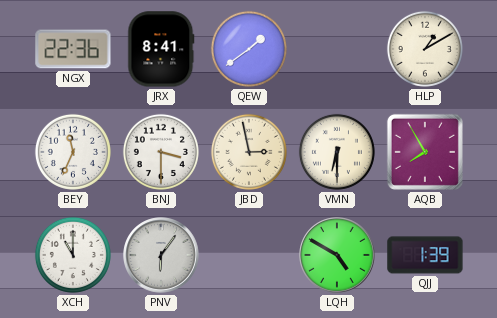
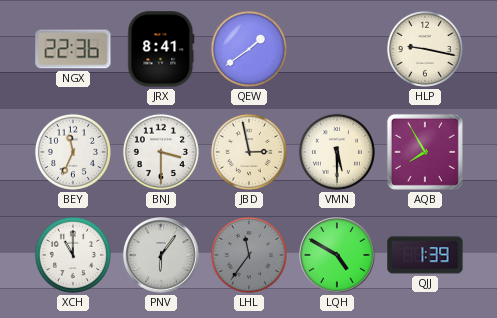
HLP: 1:10 -> 9:17
VMN: 6:30 -> 5:30
LHL: none -> 11:36
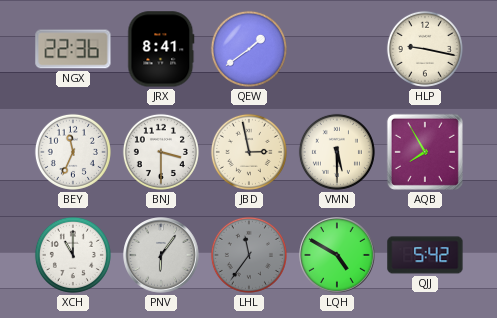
QJJ: 1:39 -> 5:42
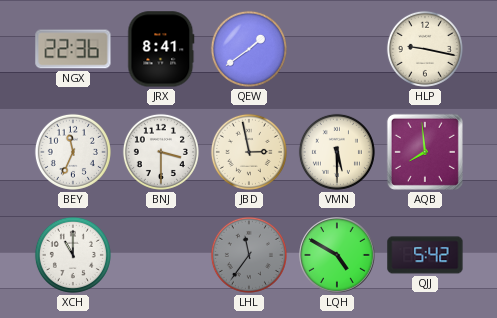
AQB: 7:55 -> 7:59
PNV: 6:06 -> none
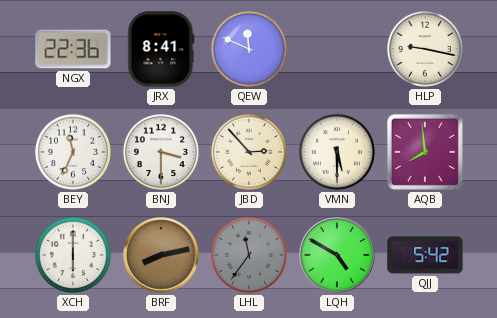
QEW: 1:39 -> 11:49
JBD: 2:58 -> 2:53
XCH: 11:00 -> 6:00
BRF: none -> 8:13
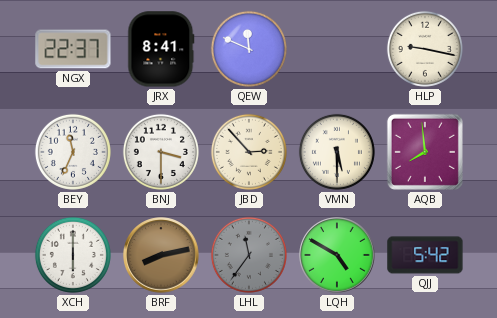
NGX: 22:36 -> 22:37
